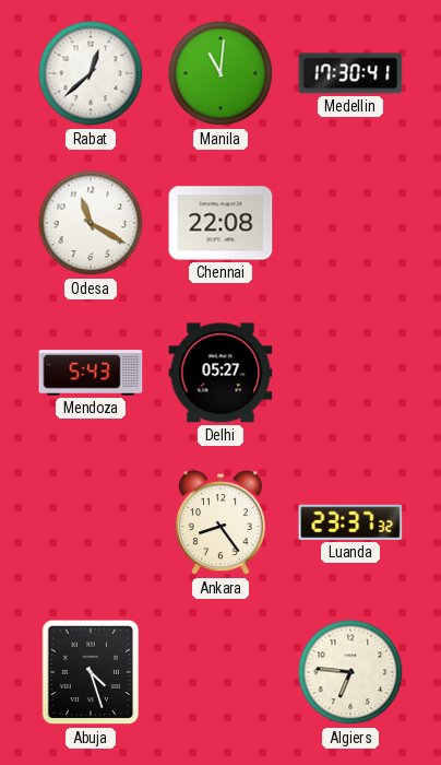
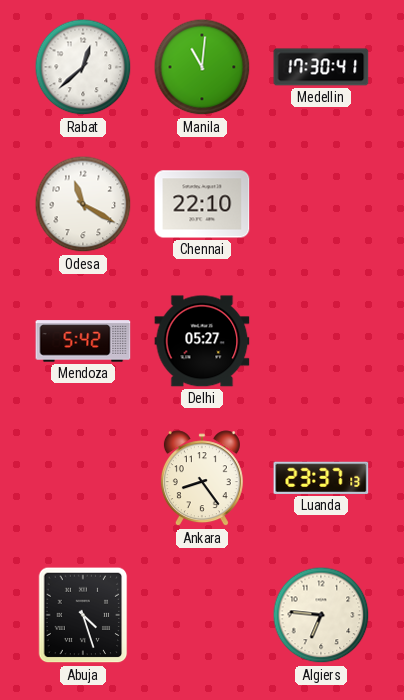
Chennai: 22:08 -> 22:10
Mendoza: 5:43 -> 5:42
Luanda: 23:37:32 -> 23:37:13
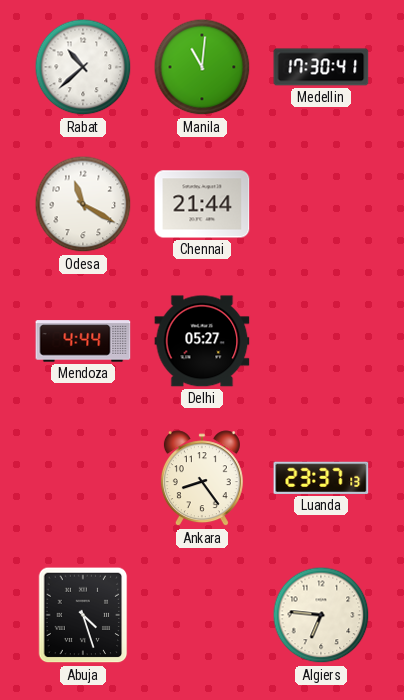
Rabat: 12:38 -> 10:38
Chennai: 22:10 -> 21:44
Mendoza: 5:42 -> 4:44
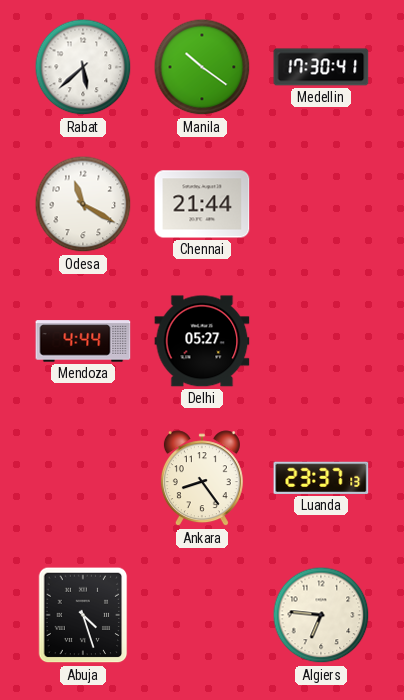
Rabat: 10:38 -> 5:38
Manila: 11:01 -> 10:21
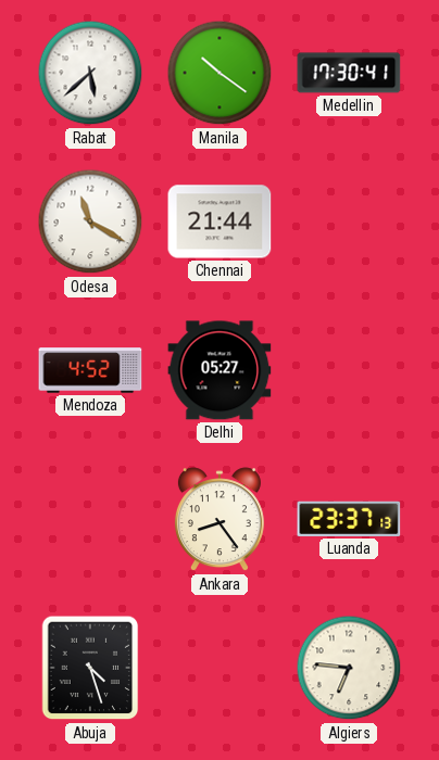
Mendoza: 4:44 -> 4:52
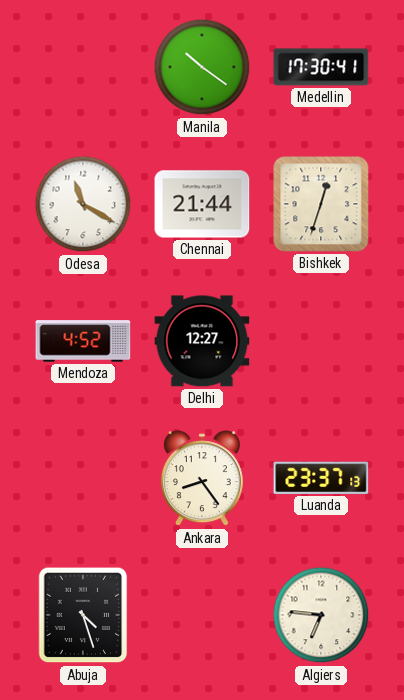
Rabat: 5:38 -> none
Bishkek: none -> 12:33
Delhi: 05:27 -> 12:27
